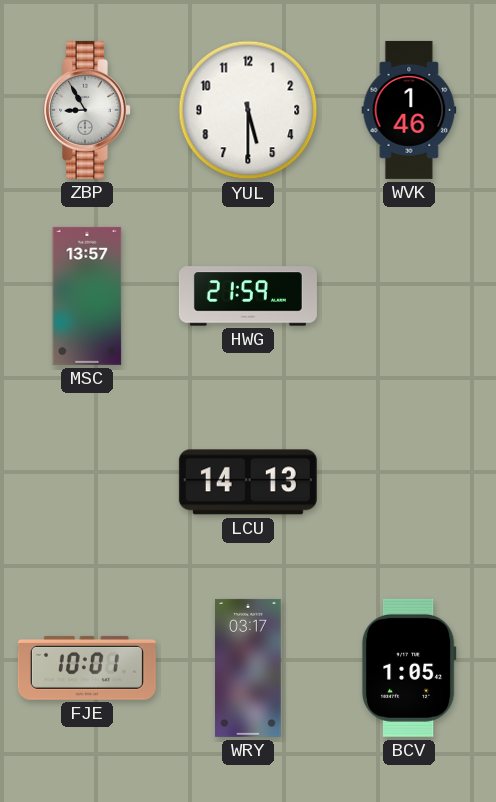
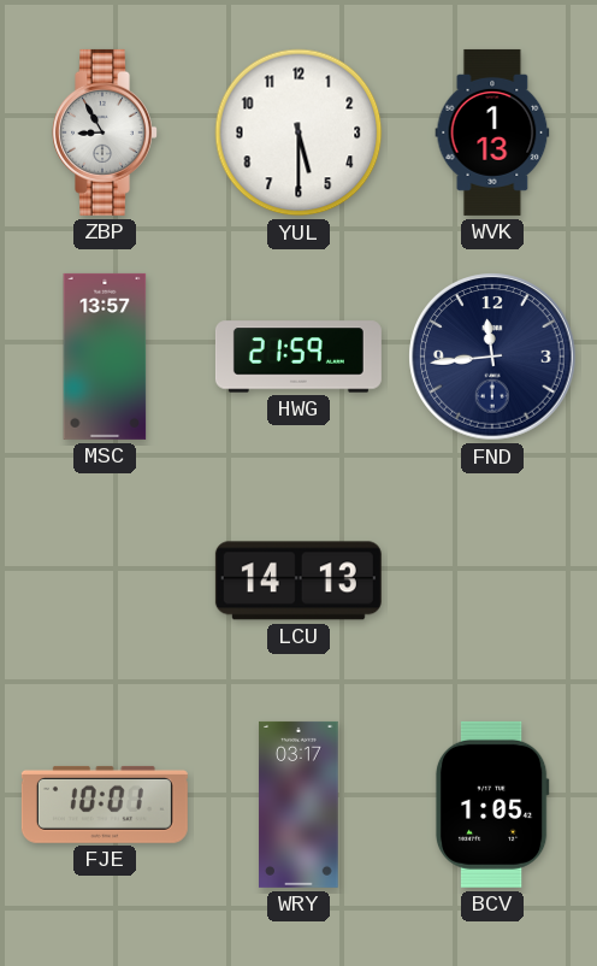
WVK: 1:46 -> 1:13
FND: none -> 11:44
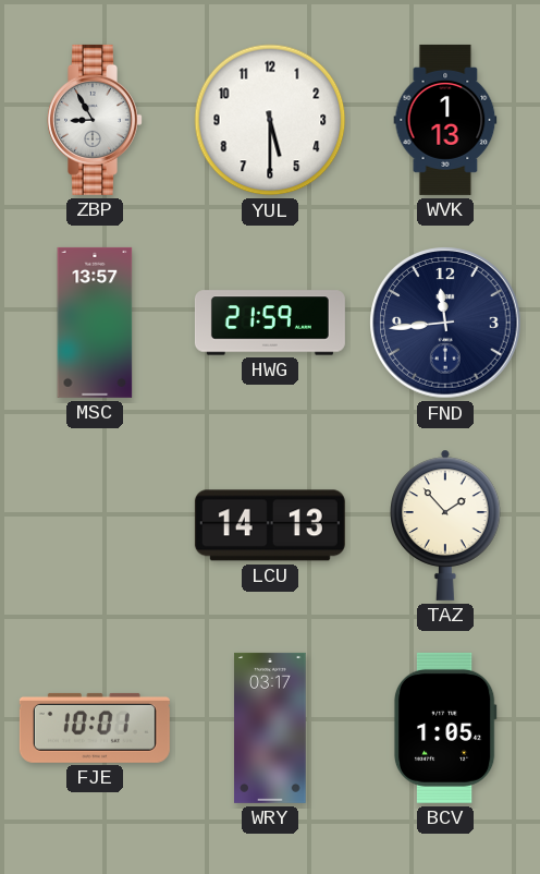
TAZ: none -> 1:53
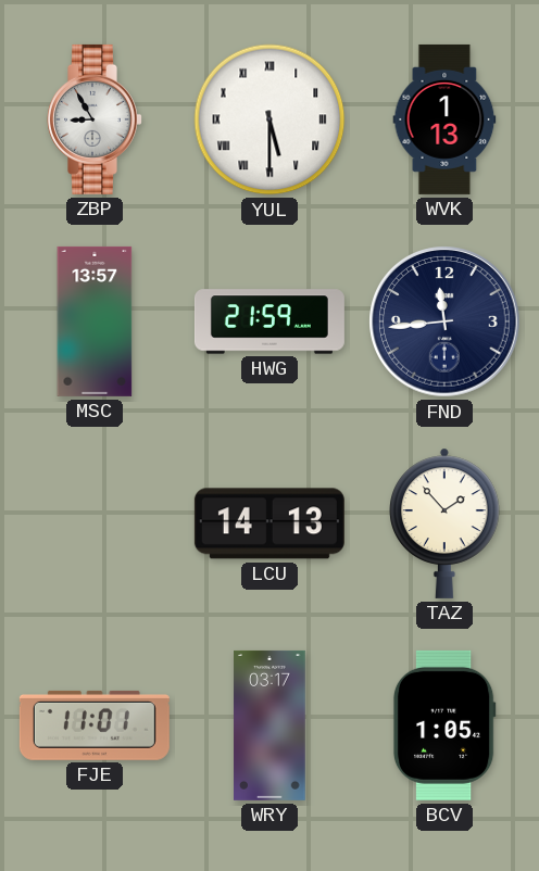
YUL numerals: Arabic -> Roman
FJE: 10:01 -> 11:01
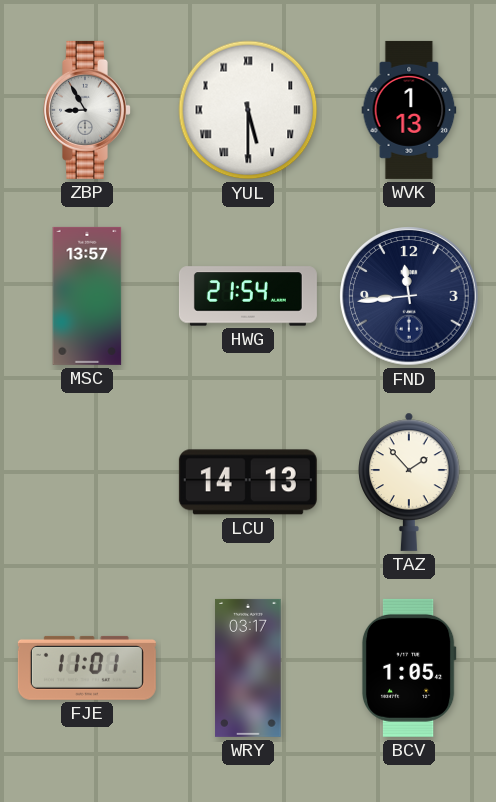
HWG: 21:59 -> 21:54
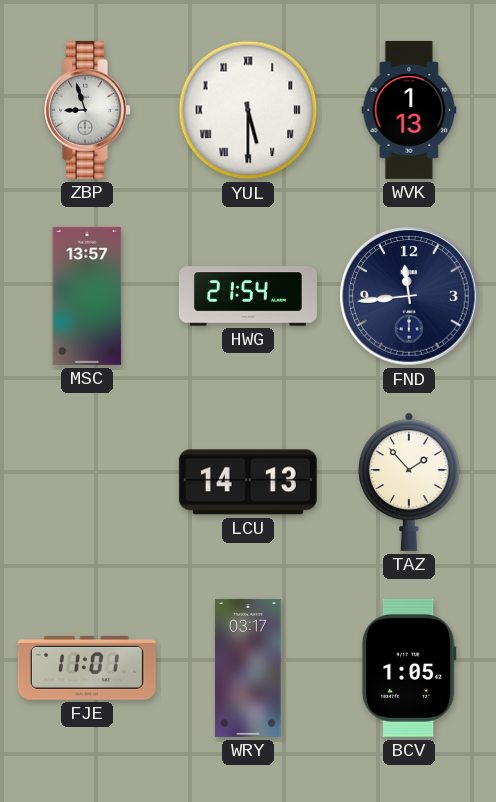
ZBP: 8:55 -> 8:57
